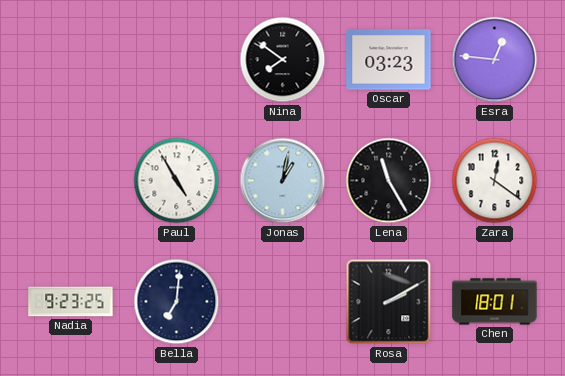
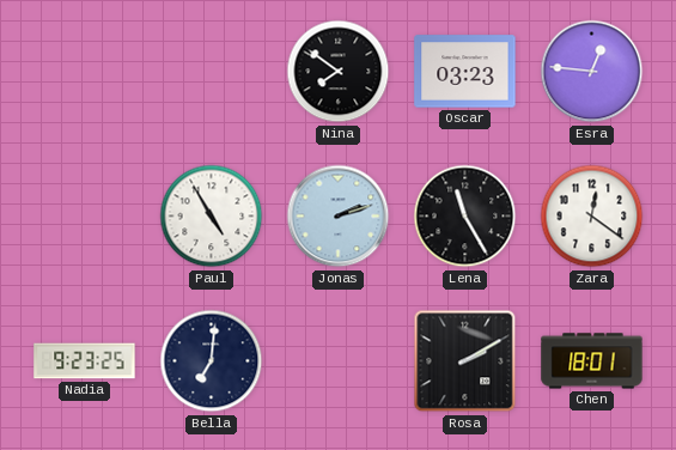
Jonas: 1:02 -> 2:12
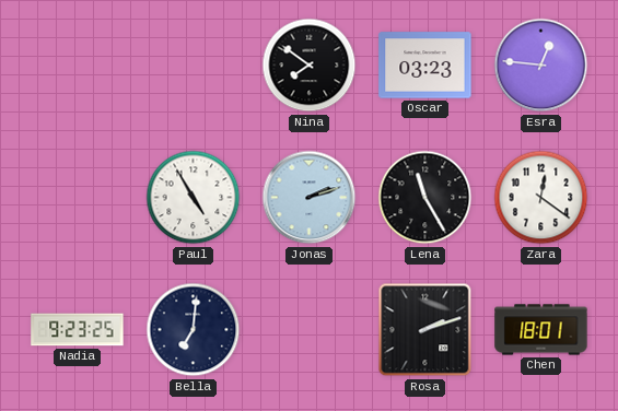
Rosa: 2:10 -> 2:12
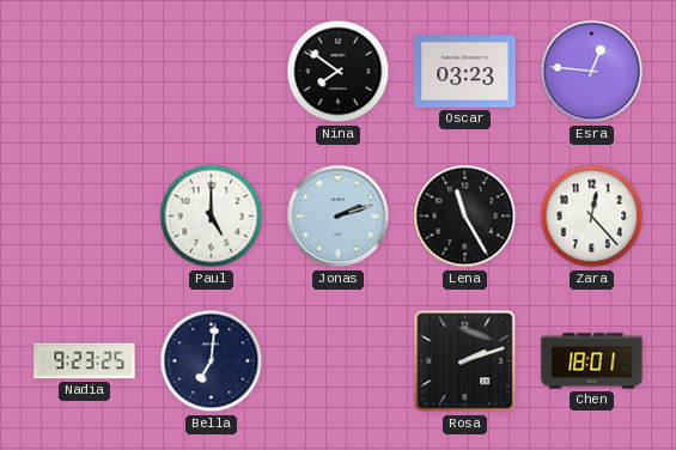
Paul: 4:55 -> 5:00
Zara: 12:21 -> 12:23
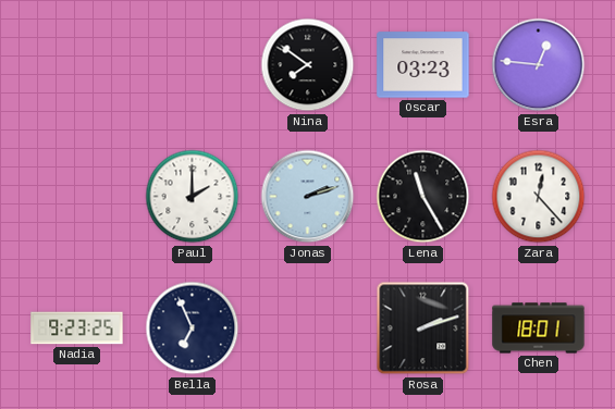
Paul: 5:00 -> 2:00
Bella: 7:01 -> 6:56
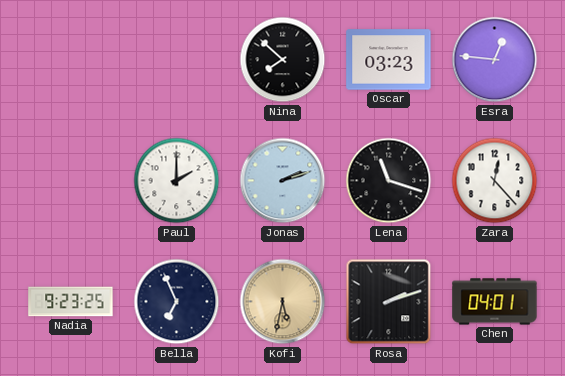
Nina: 7:51 -> 7:52
Lena: 11:25 -> 11:18
Kofi: none -> 5:32
Chen: 18:01 -> 04:01
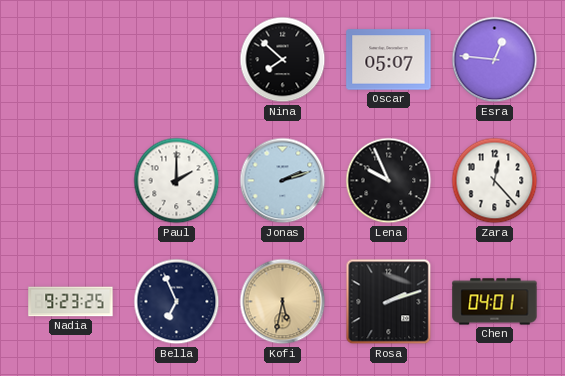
Oscar: 03:23 -> 05:07
Lena: 11:18 -> 9:56
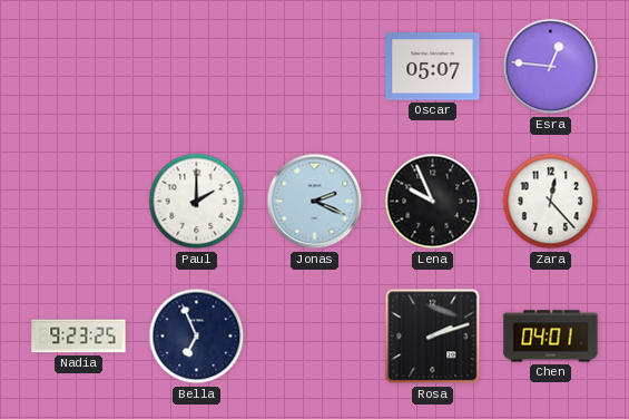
Nina: 7:52 -> none
Jonas: 2:12 -> 2:19
Kofi: 5:32 -> none
